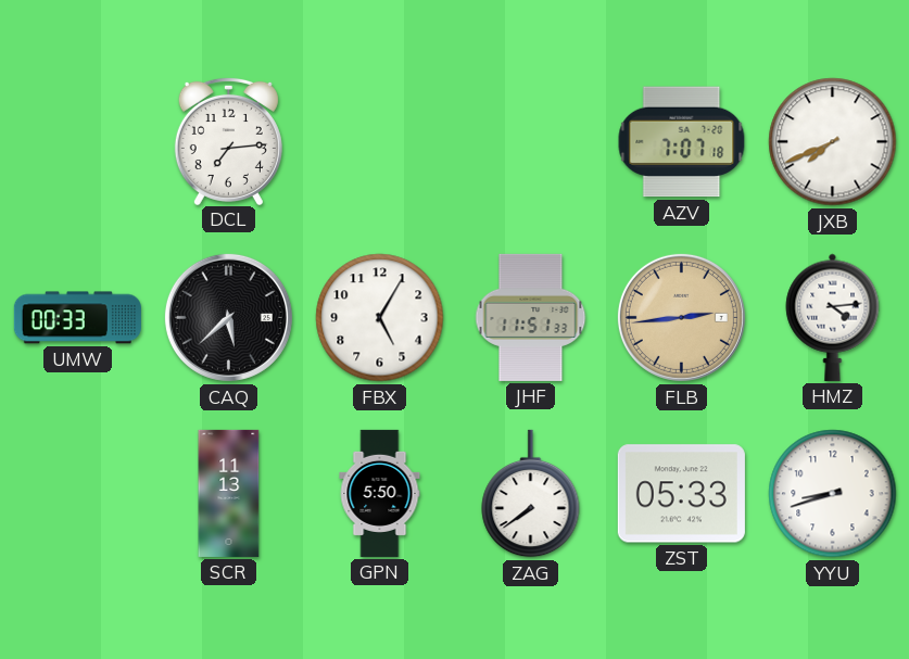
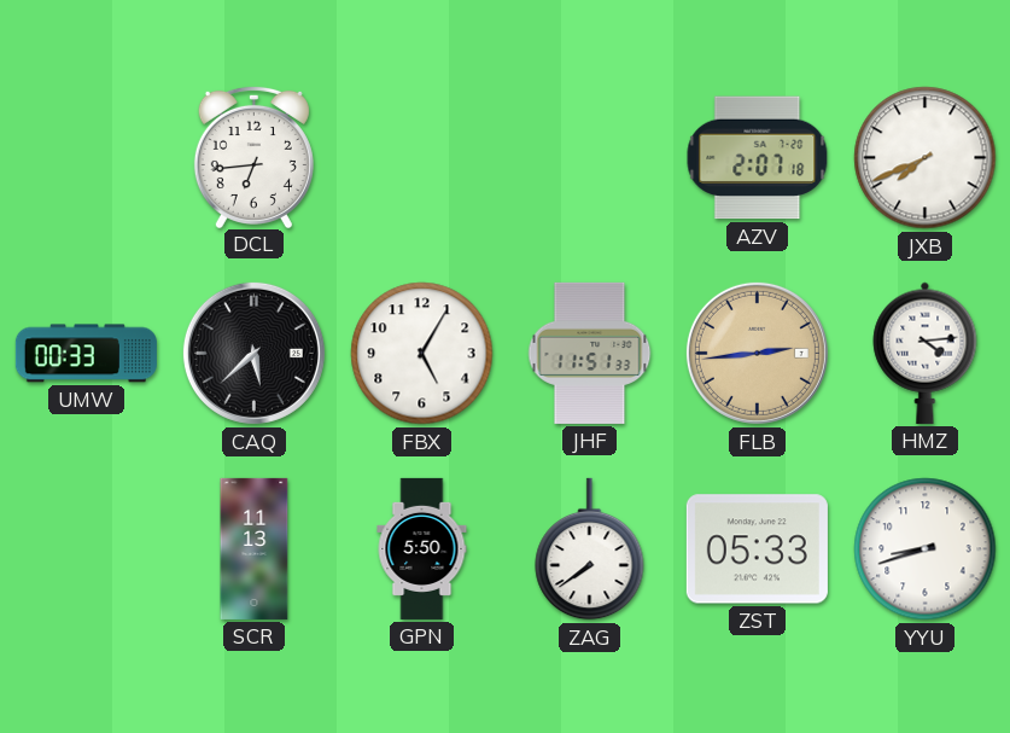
DCL: 7:14 -> 6:44
AZV: 7:07 -> 2:07
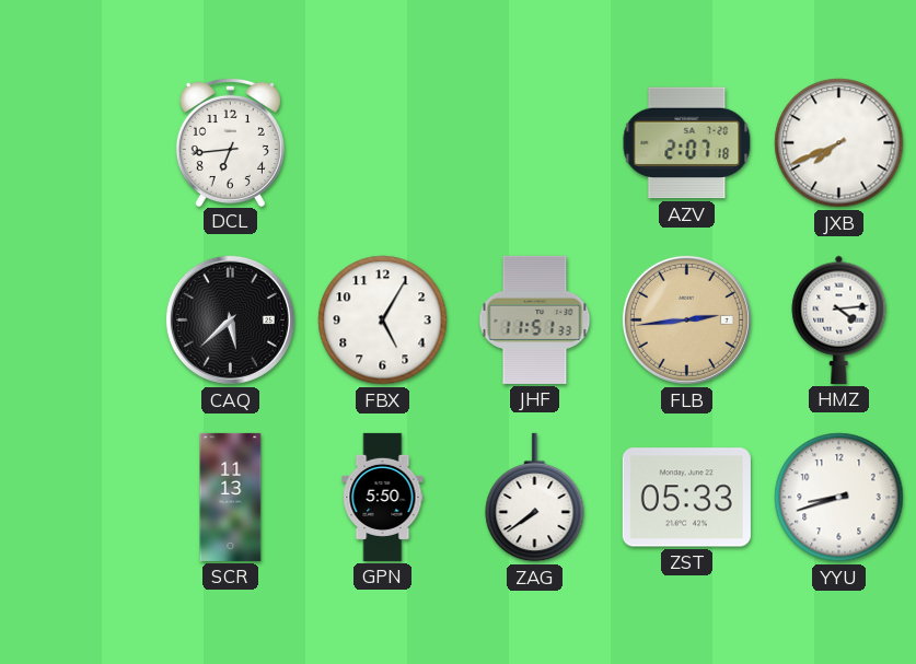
UMW: 00:33 -> none
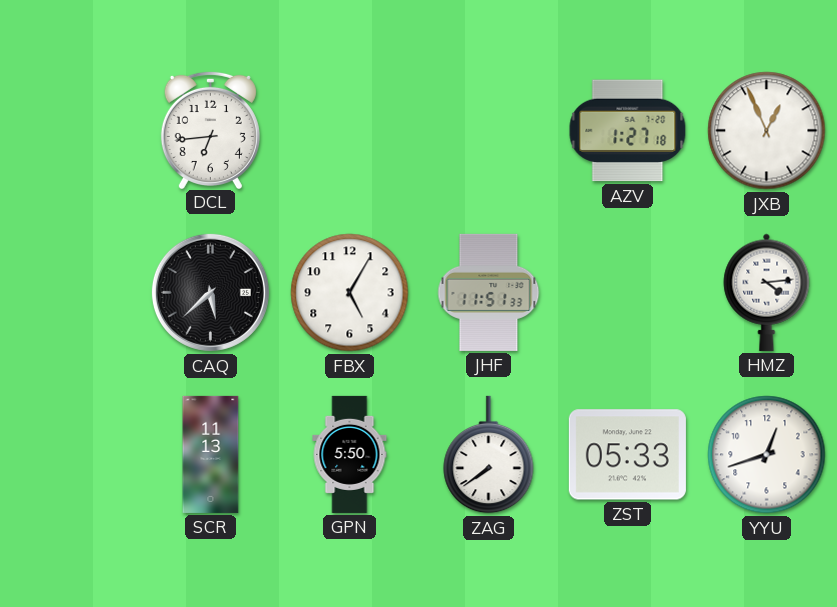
AZV: 2:07 -> 1:27
JXB: 7:41 -> 12:56
FLB: 2:44 -> none
YYU: 8:42 -> 12:42
